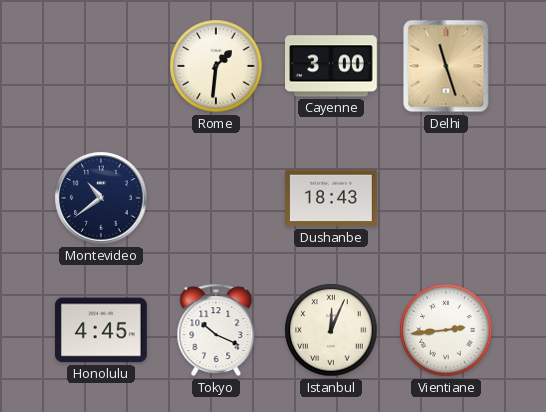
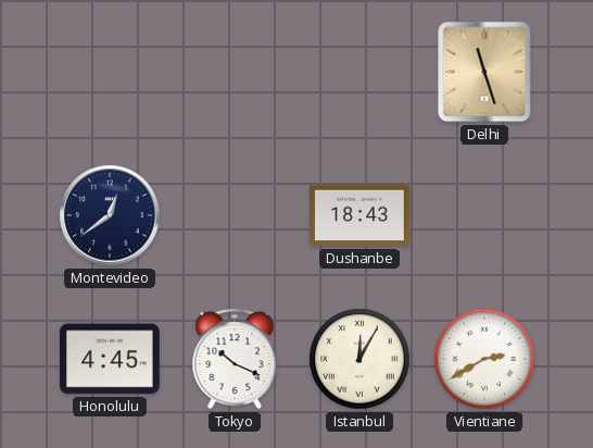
Rome: 1:31 -> none
Cayenne: 3:00 -> none
Montevideo: 10:39 -> 12:39
Istanbul: 12:04 -> 12:05
Vientiane: 2:44 -> 2:40
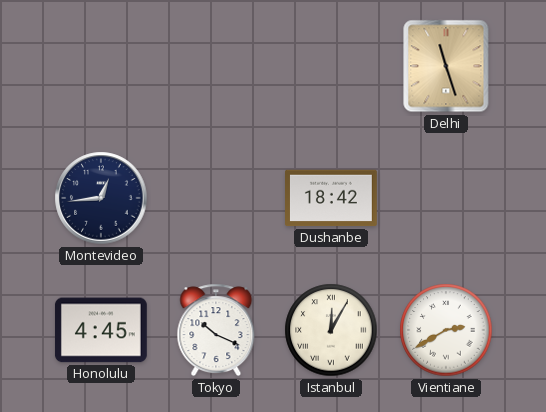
Montevideo: 12:39 -> 12:44
Dushanbe: 18:43 -> 18:42
